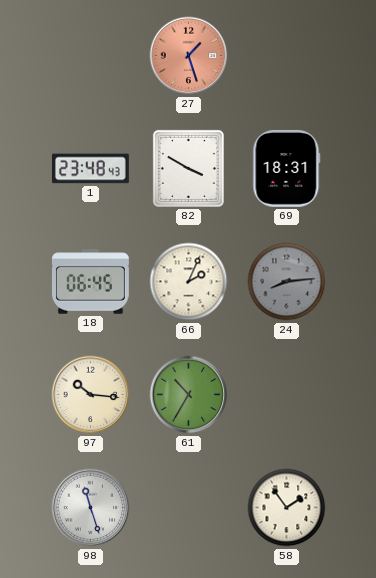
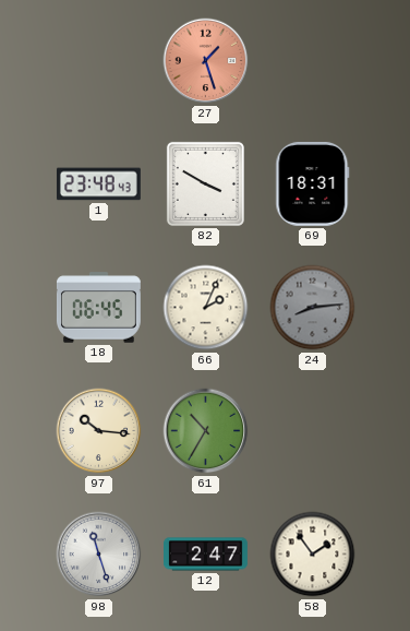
12: none -> 2:47
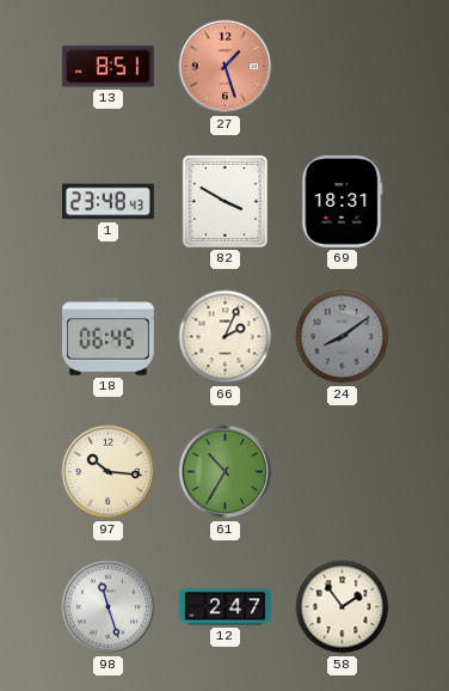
13: none -> 8:51
24: 8:14 -> 8:09
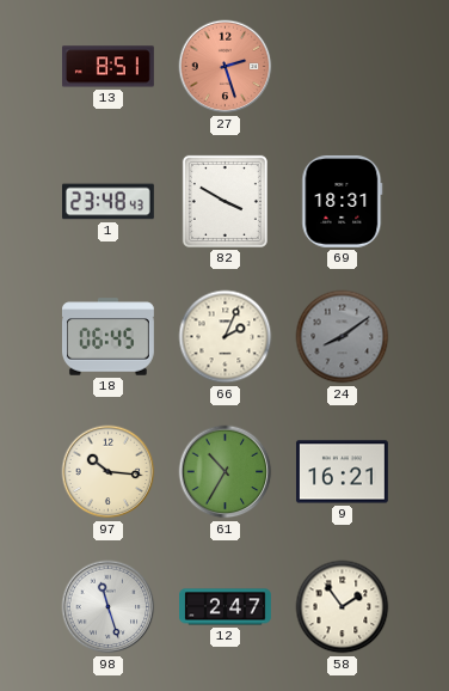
27: 1:27 -> 2:27
9: none -> 16:21
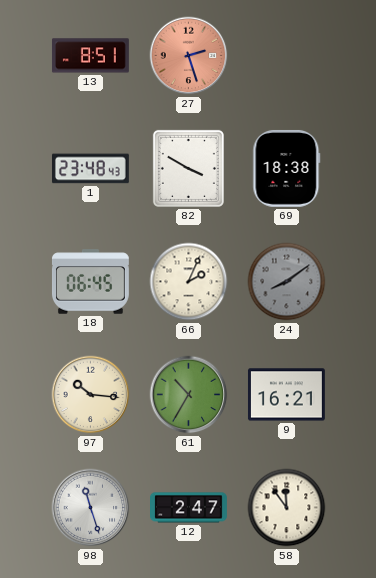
69: 18:31 -> 18:38
58: 1:54 -> 11:54
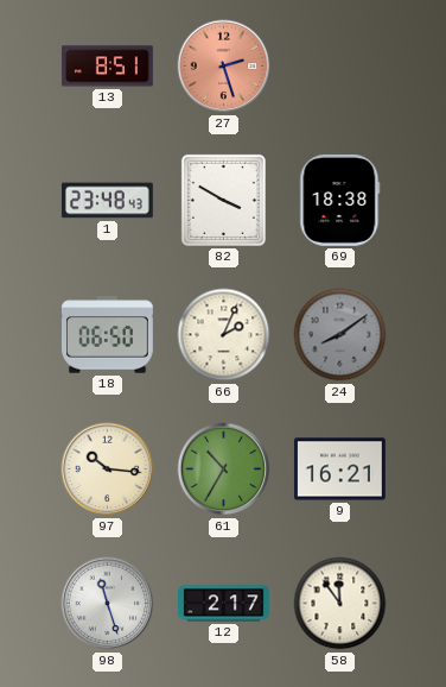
18: 06:45 -> 06:50
12: 2:47 -> 2:17
